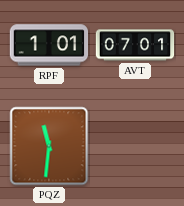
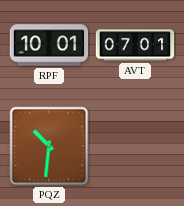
RPF: 1:01 -> 10:01
PQZ: 11:31 -> 10:31
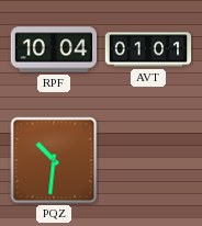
RPF: 10:01 -> 10:04
AVT: 07:01 -> 01:01
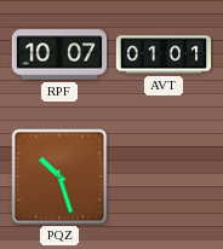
RPF: 10:04 -> 10:07
PQZ: 10:31 -> 10:27
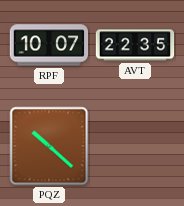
AVT: 01:01 -> 22:35
PQZ: 10:27 -> 10:22
